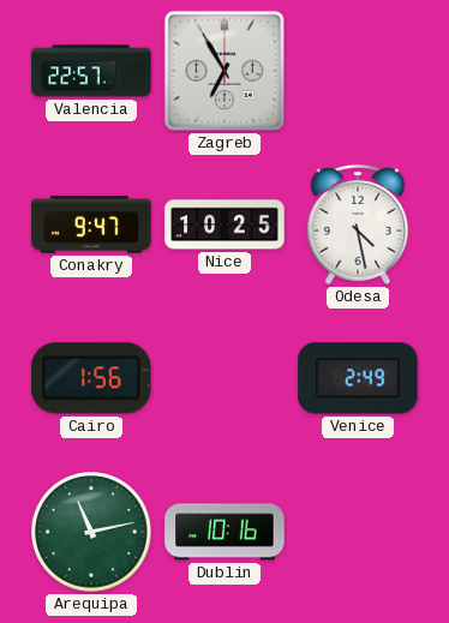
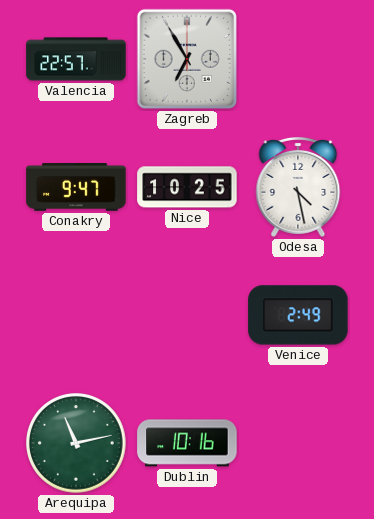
Cairo: 1:56 -> none
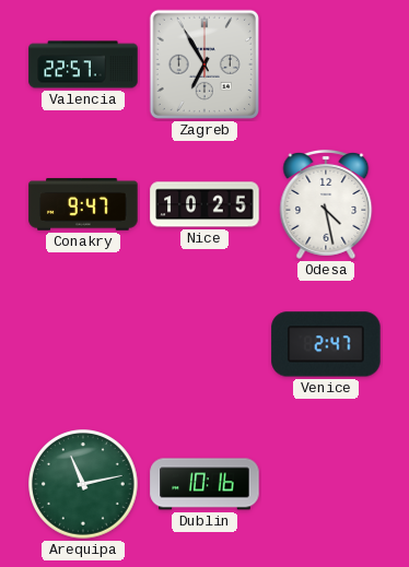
Venice: 2:49 -> 2:47
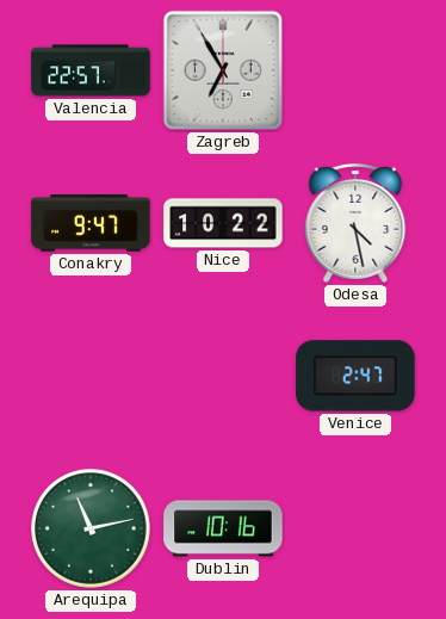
Nice: 10:25 -> 10:22
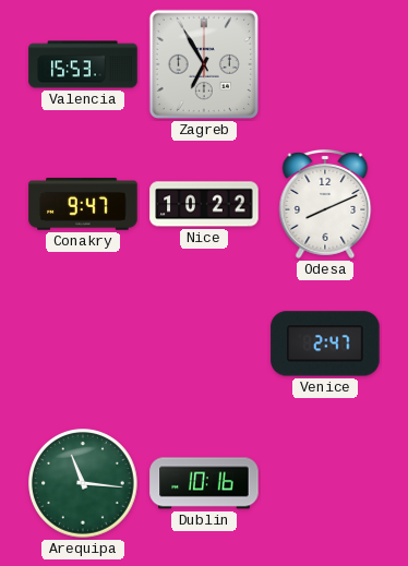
Valencia: 22:57 -> 15:53
Odesa: 4:28 -> 8:11
Arequipa: 11:13 -> 11:16
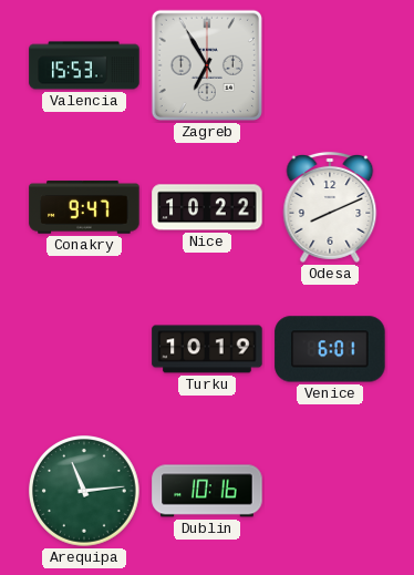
Turku: none -> 10:19
Venice: 2:47 -> 6:01
Arequipa: 11:16 -> 11:14
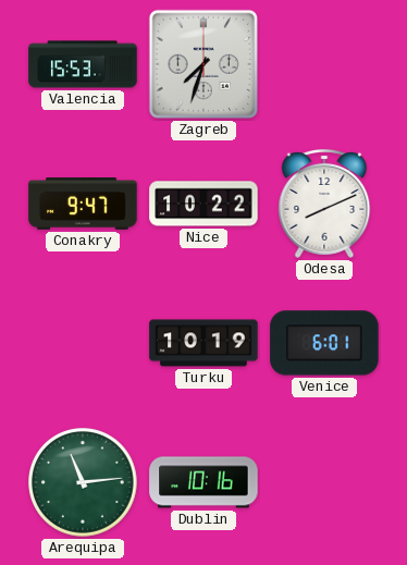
Zagreb: 6:55 -> 7:33
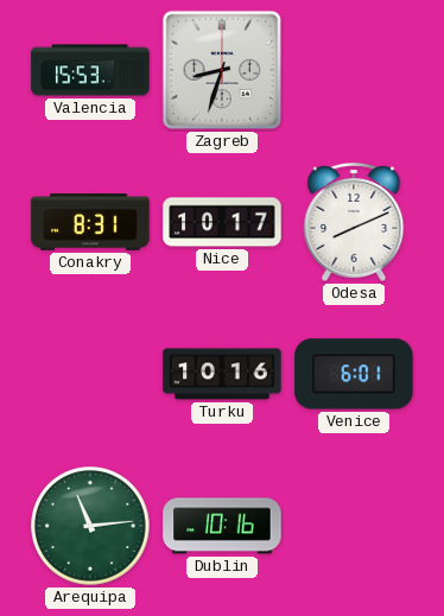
Zagreb: 7:33 -> 8:33
Conakry: 9:47 -> 8:31
Nice: 10:22 -> 10:17
Turku: 10:19 -> 10:16
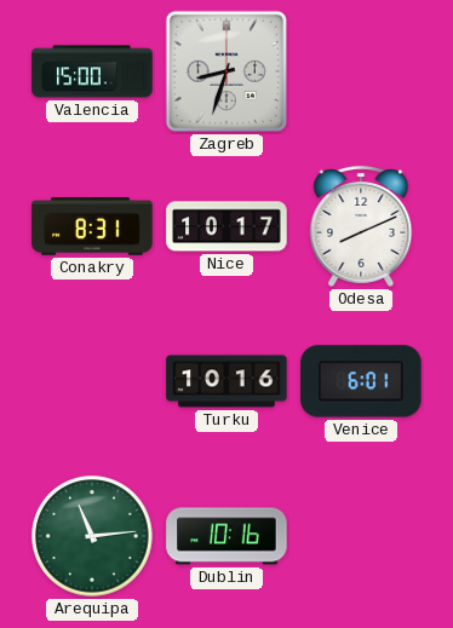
Valencia: 15:53 -> 15:00
